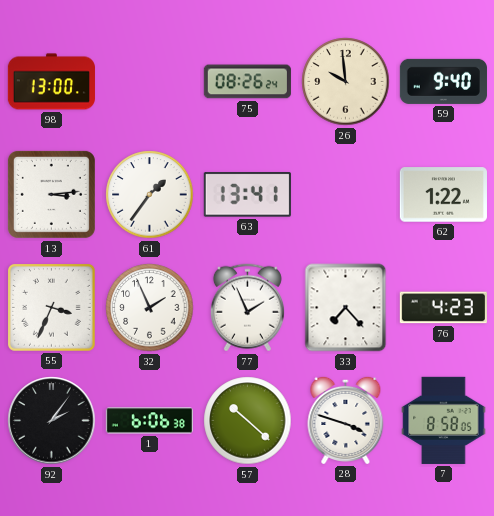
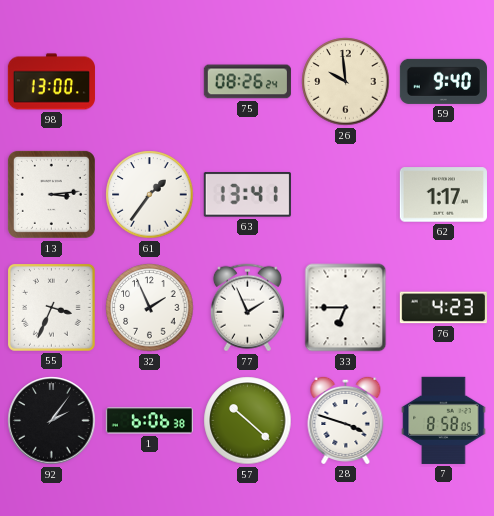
62: 1:22 -> 1:17
33: 7:23 -> 6:45
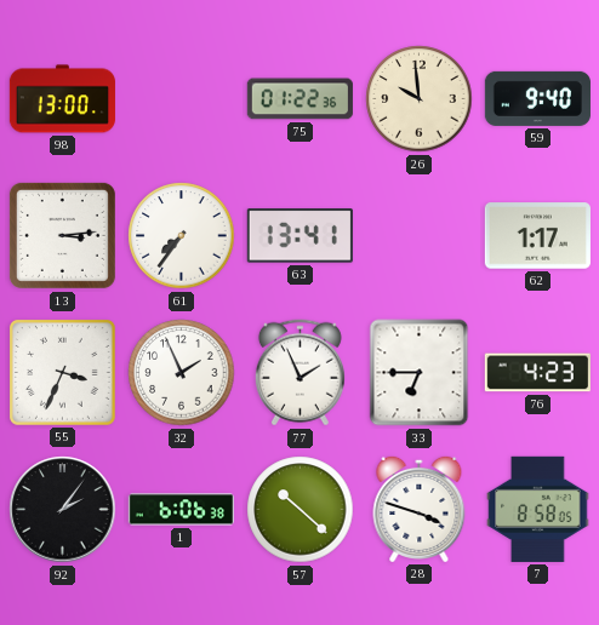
75: 08:26 -> 01:22
61: 1:36 -> 7:36
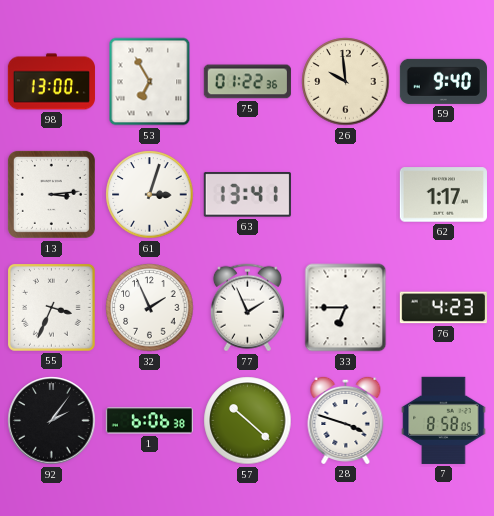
53: none -> 6:55
61: 7:36 -> 3:03
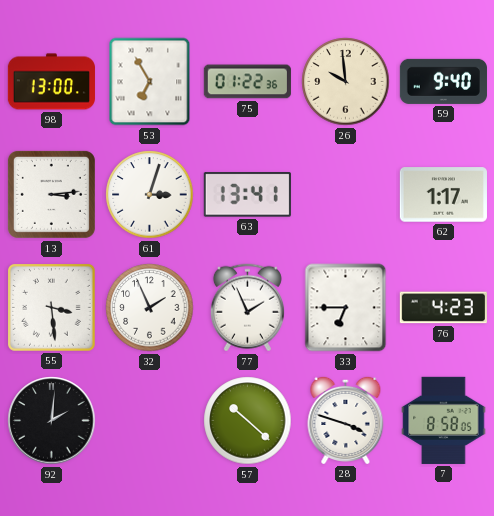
55: 3:34 -> 3:29
92: 2:06 -> 2:01
1: 6:06 -> none
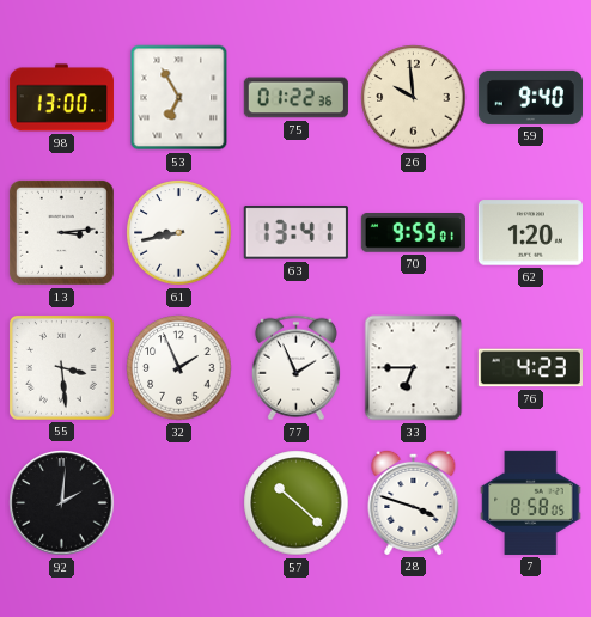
61: 3:03 -> 8:43
70: none -> 9:59
62: 1:17 -> 1:20
